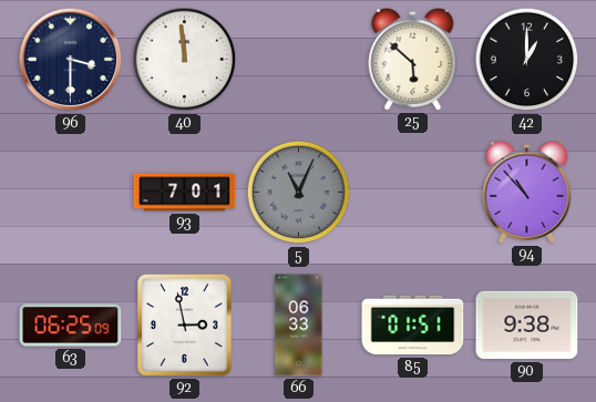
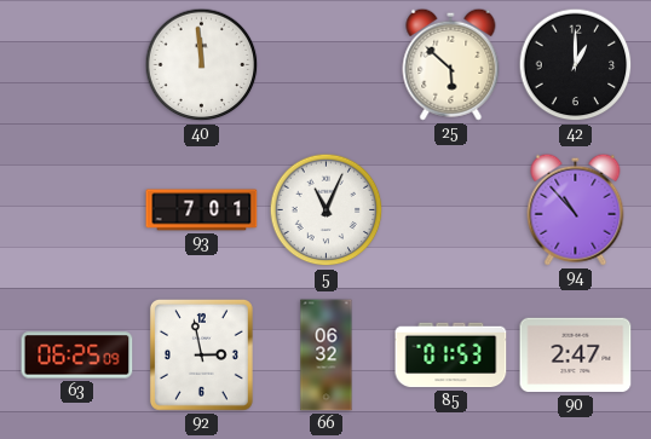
96: 3:30 -> none
5 dial: grey -> white
66: 06:33 -> 06:32
85: 01:51 -> 01:53
90: 9:38 -> 2:47
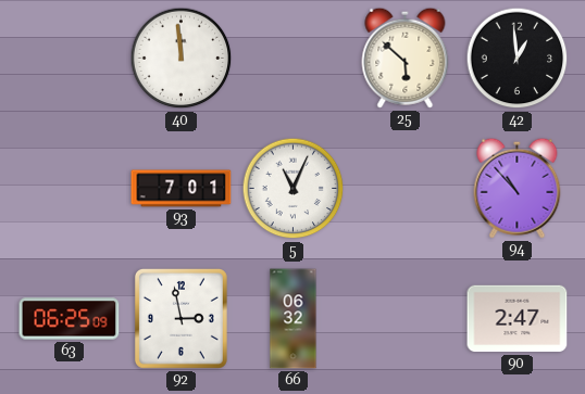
42: 1:00 -> 12:59
85: 01:53 -> none
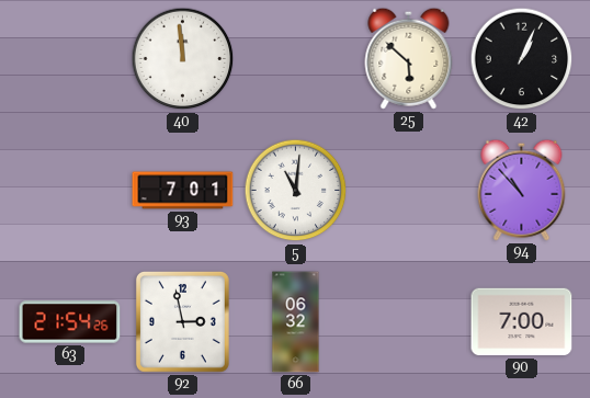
42: 12:59 -> 1:04
5: 11:04 -> 11:01
63: 06:25 -> 21:54
90: 2:47 -> 7:00
